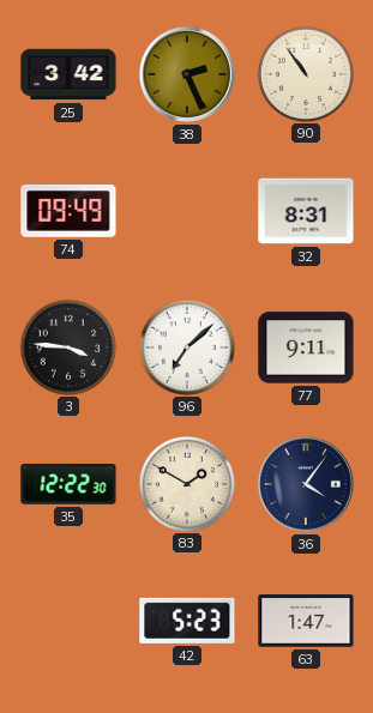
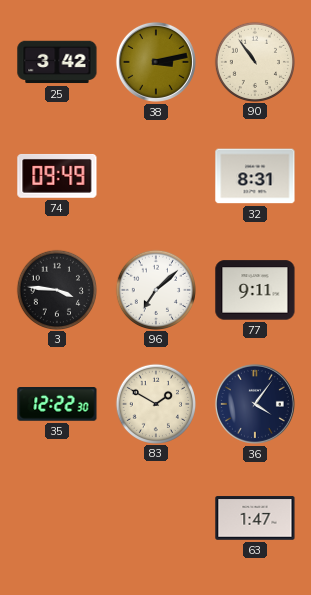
38: 2:26 -> 3:13
42: 5:23 -> none
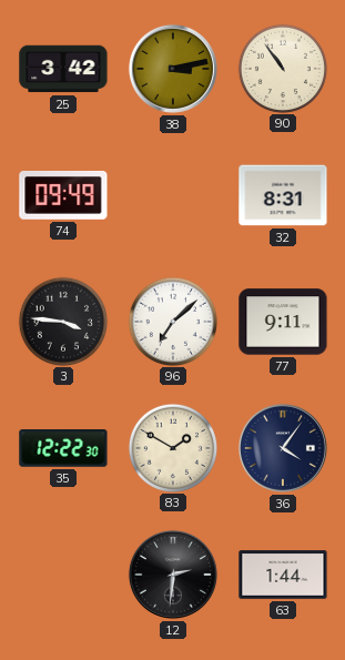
12: none -> 2:31
63: 1:47 -> 1:44
